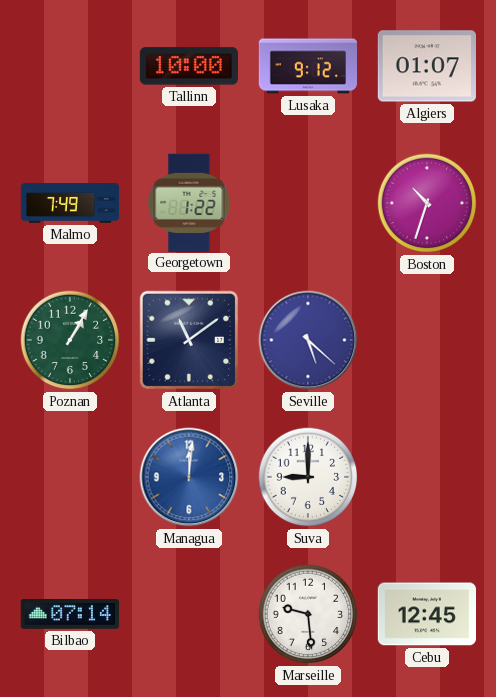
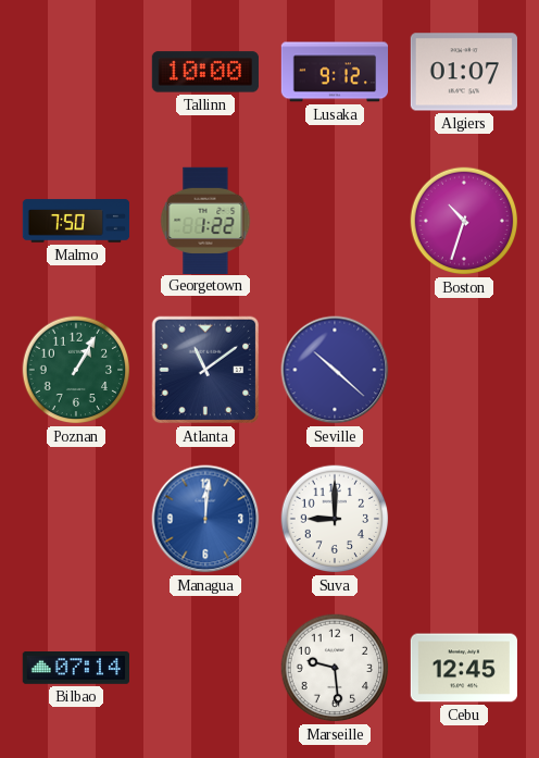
Malmo: 7:49 -> 7:50
Seville: 5:22 -> 10:22
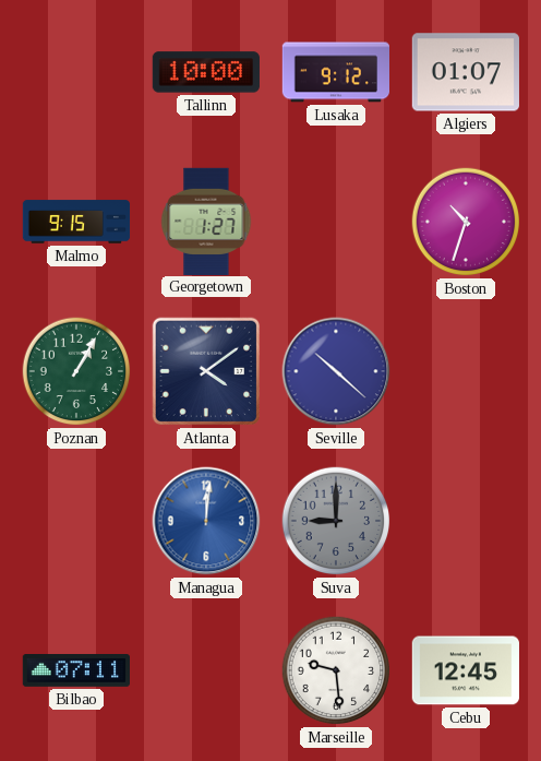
Malmo: 7:50 -> 9:15
Georgetown: 1:22 -> 1:27
Atlanta: 11:09 -> 4:09
Suva dial: white -> grey
Bilbao: 07:14 -> 07:11
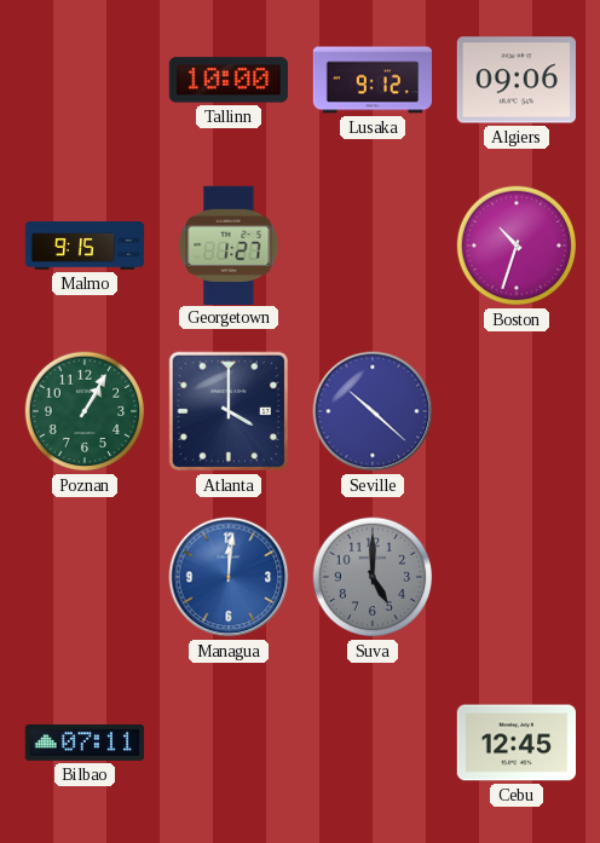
Algiers: 01:07 -> 09:06
Atlanta: 4:09 -> 4:00
Suva: 9:00 -> 5:00
Marseille: 9:29 -> none
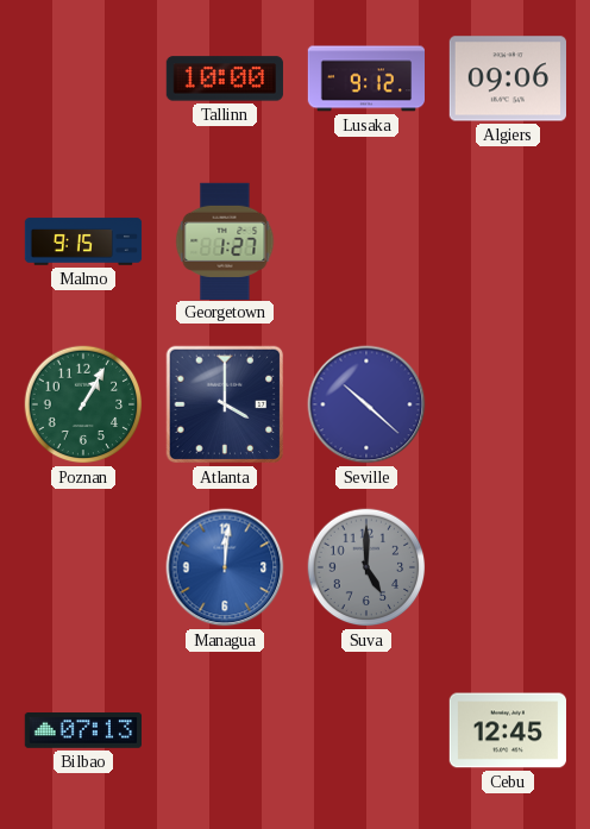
Boston: 10:33 -> none
Bilbao: 07:11 -> 07:13
